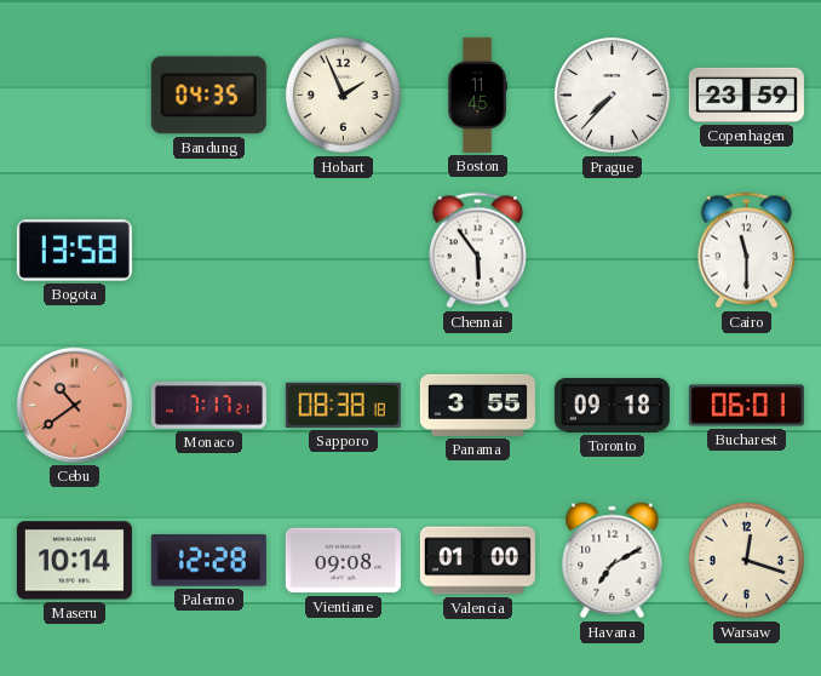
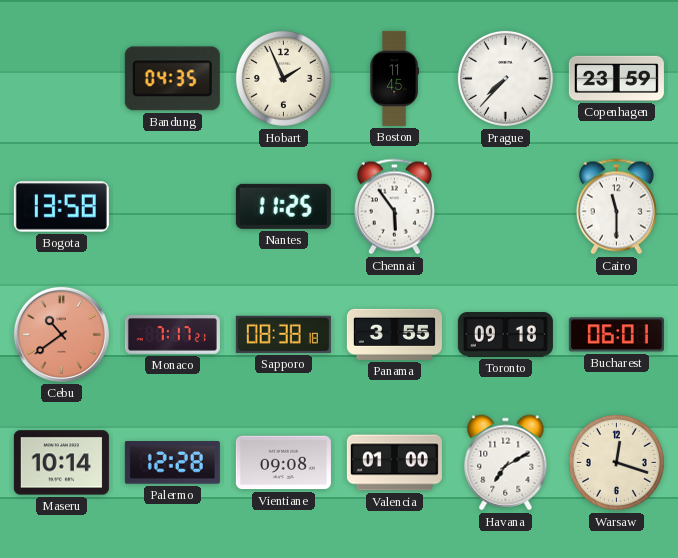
Nantes: none -> 11:25
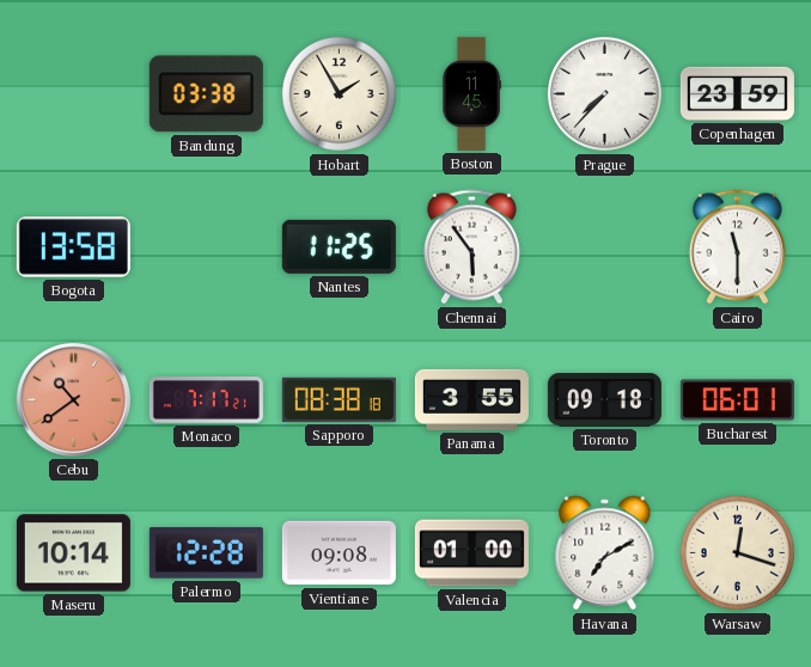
Bandung: 04:35 -> 03:38
Hobart: 1:56 -> 1:55
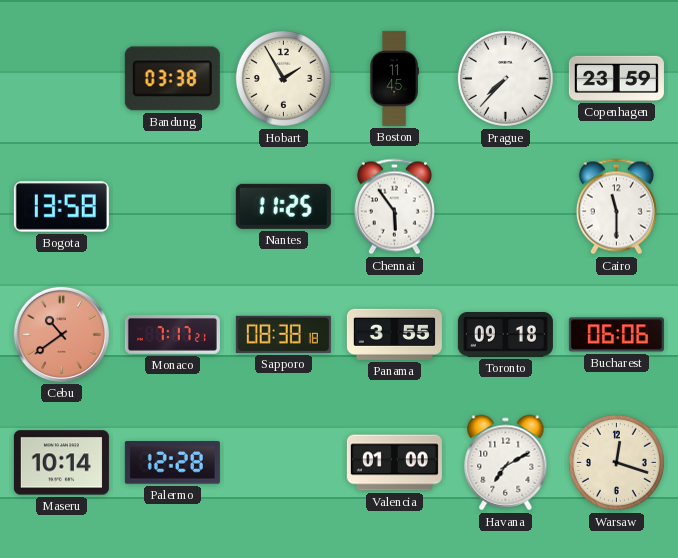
Bucharest: 06:01 -> 06:06
Vientiane: 09:08 -> none
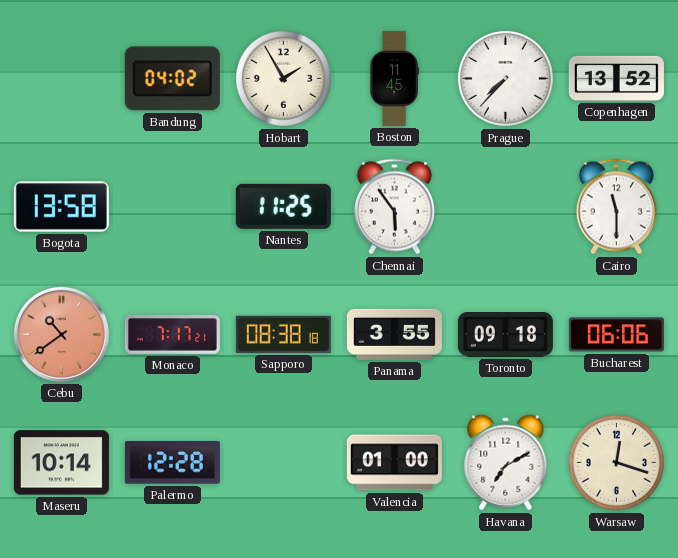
Bandung: 03:38 -> 04:02
Copenhagen: 23:59 -> 13:52
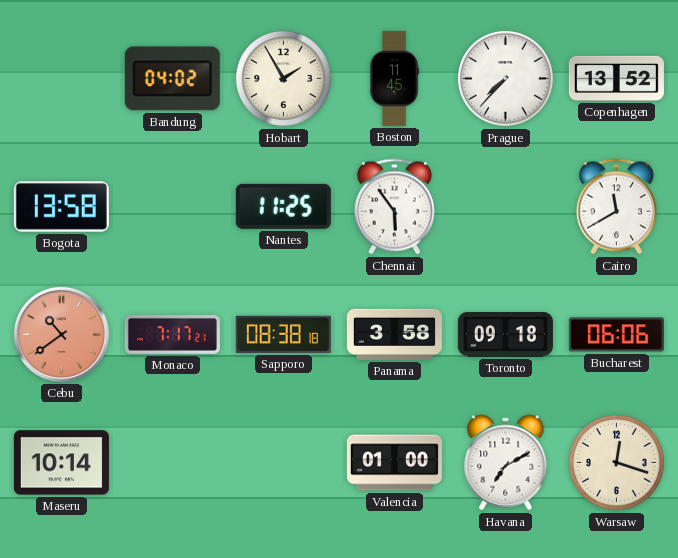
Cairo: 11:30 -> 11:40
Panama: 3:55 -> 3:58
Palermo: 12:28 -> none
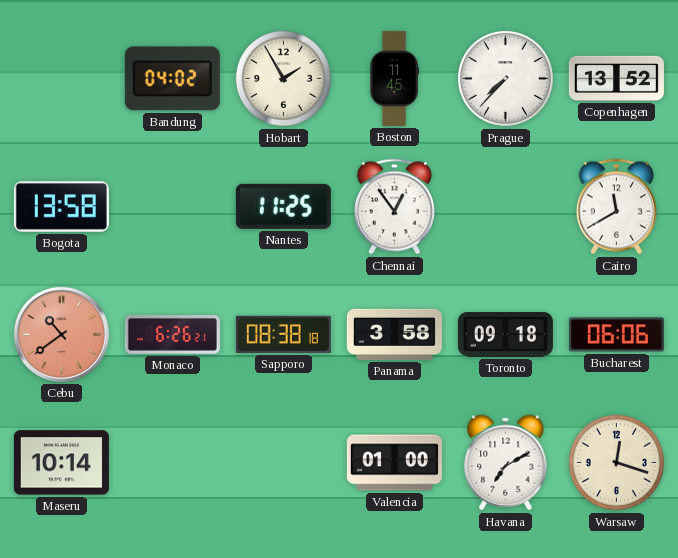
Chennai: 5:54 -> 12:54
Monaco: 7:17 -> 6:26
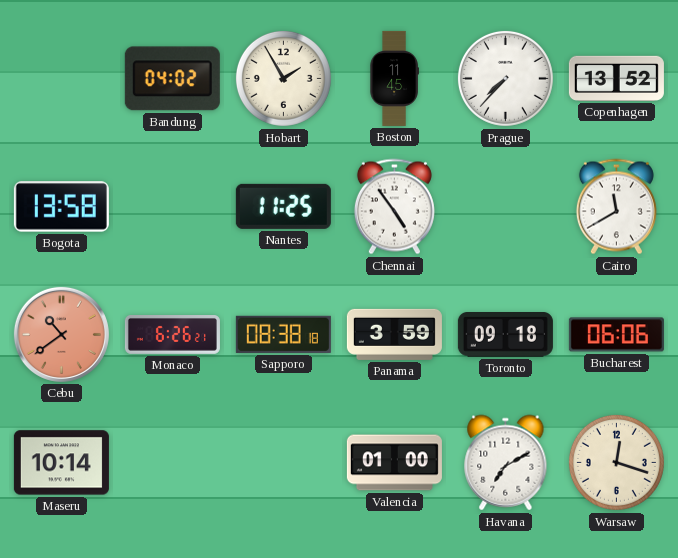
Chennai: 12:54 -> 4:54
Panama: 3:58 -> 3:59
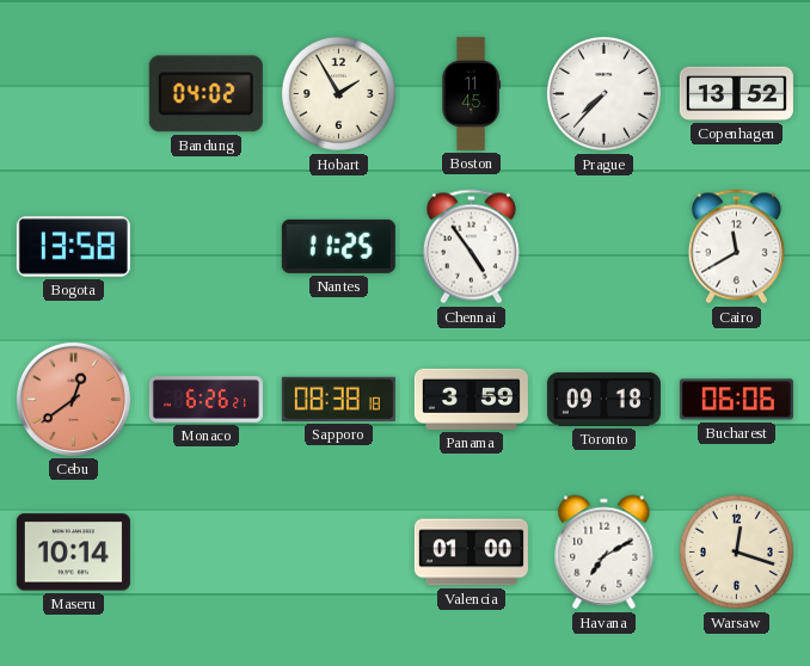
Cebu: 10:39 -> 12:39
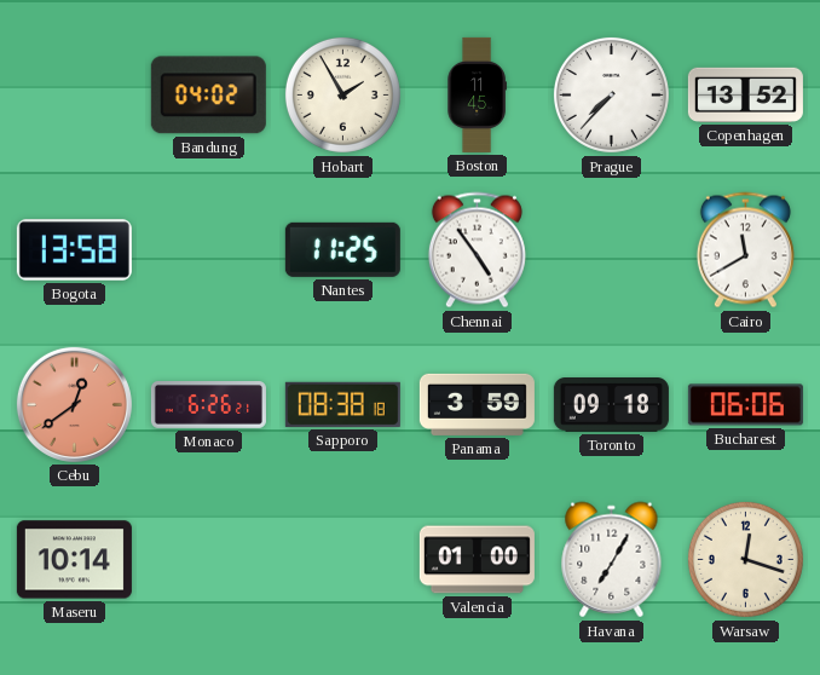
Havana: 7:10 -> 7:05
